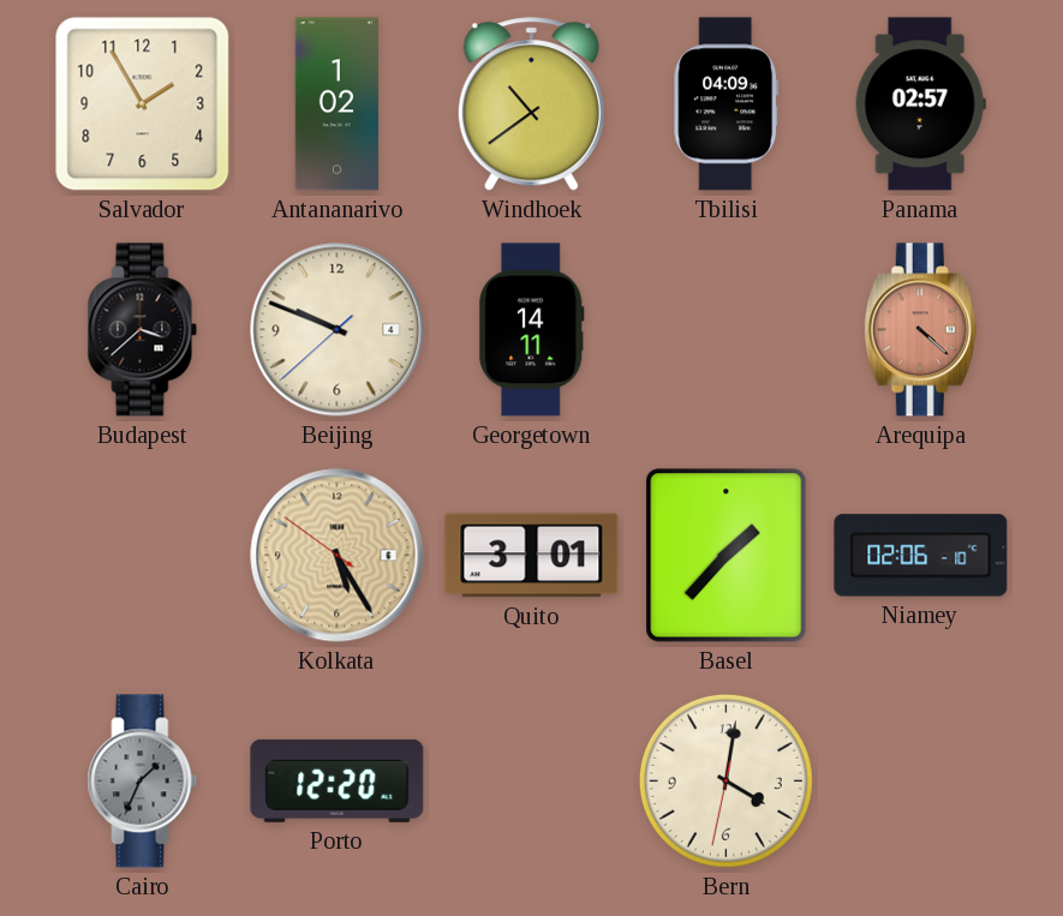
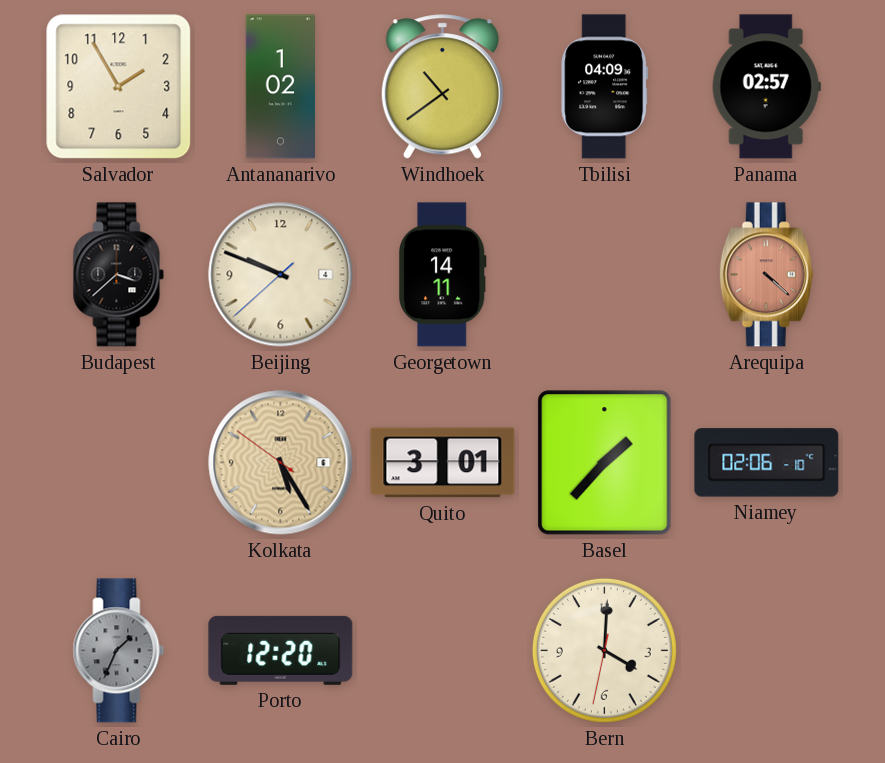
Bern: 4:01 -> 4:00
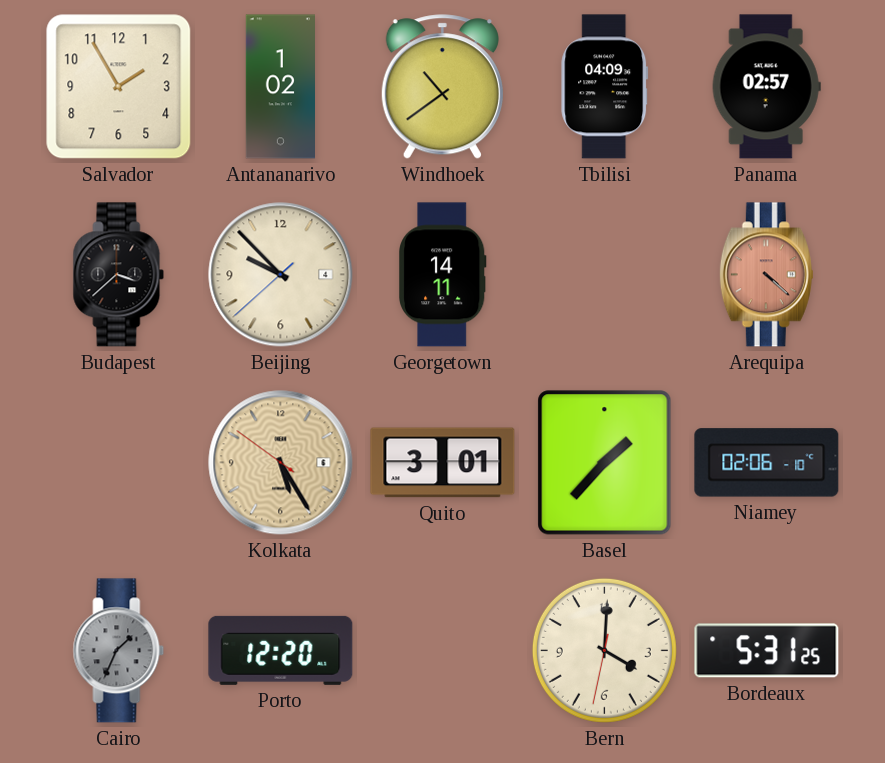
Beijing: 9:48 -> 9:52
Bordeaux: none -> 5:31
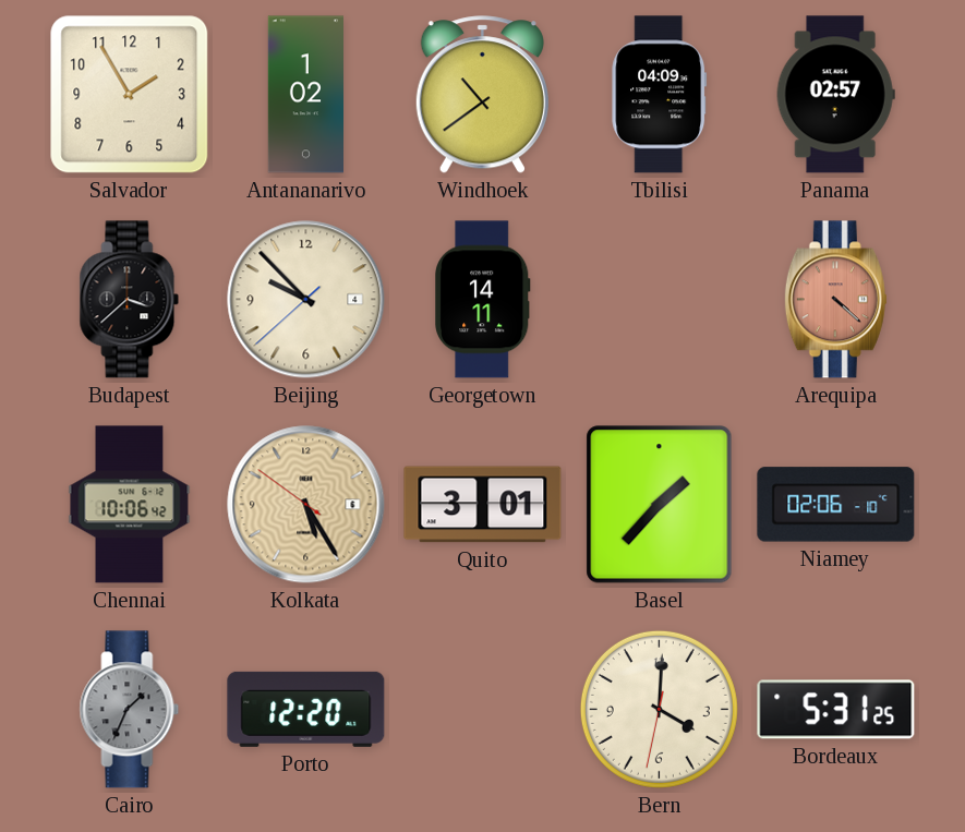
Chennai: none -> 10:06
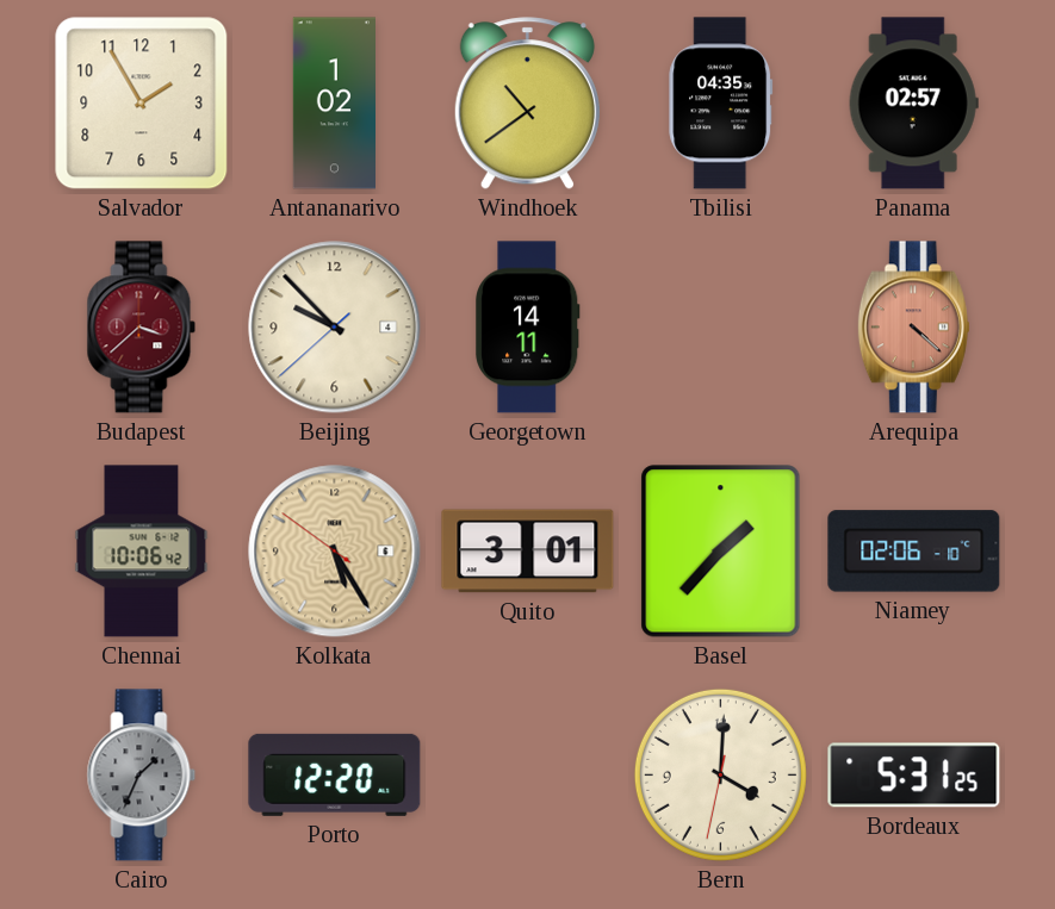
Tbilisi: 04:09 -> 04:35
Budapest dial: black -> burgundy
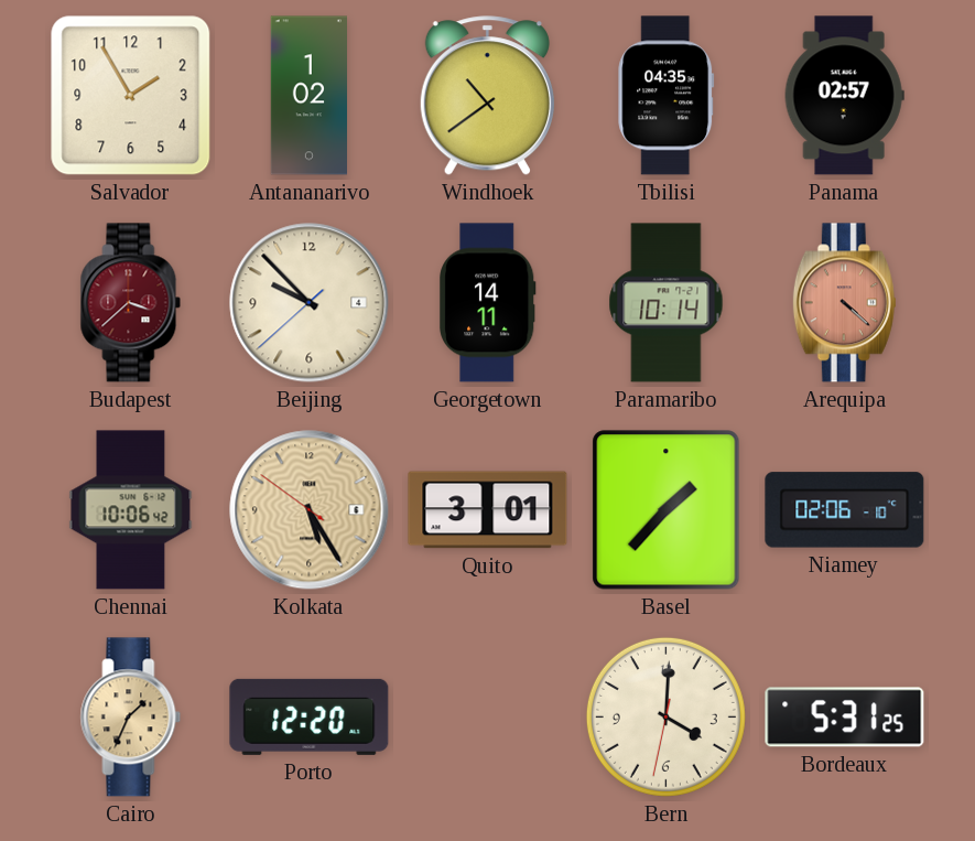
Paramaribo: none -> 10:14
Cairo dial: grey -> champagne
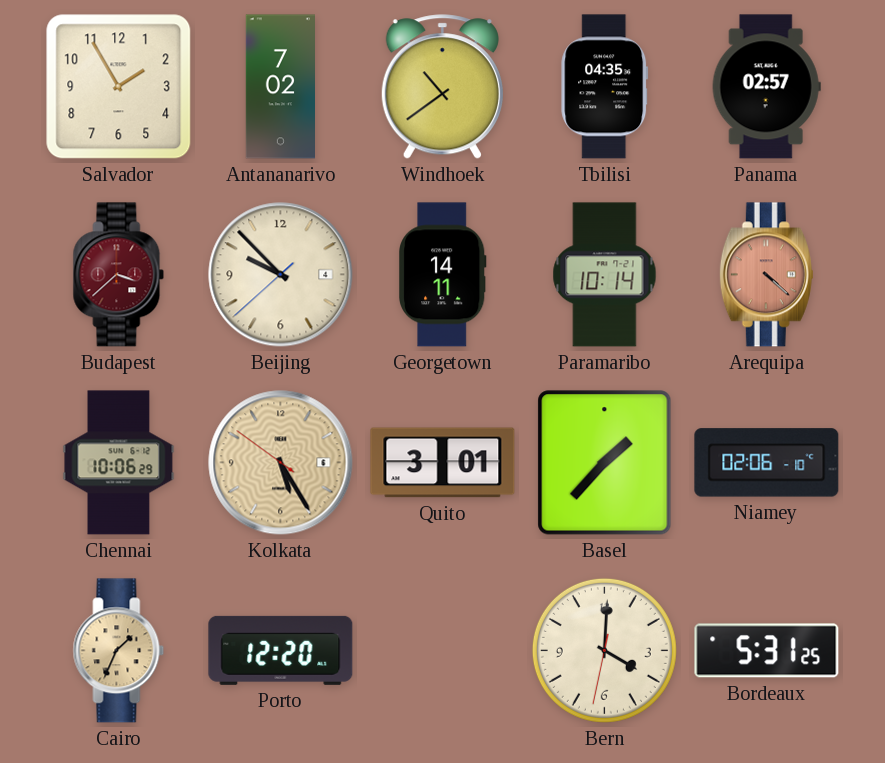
Antananarivo: 1:02 -> 7:02
Chennai: 10:06:42 -> 10:06:29
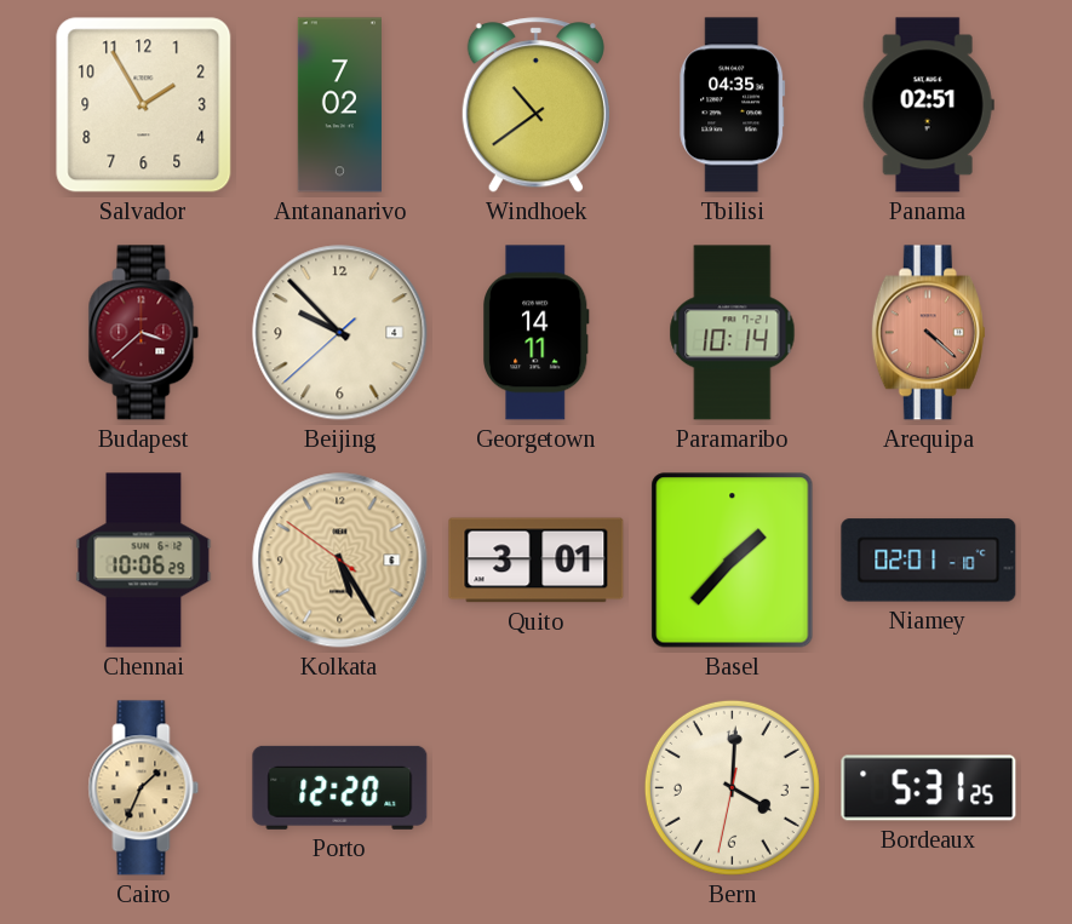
Panama: 02:57 -> 02:51
Niamey: 02:06 -> 02:01
